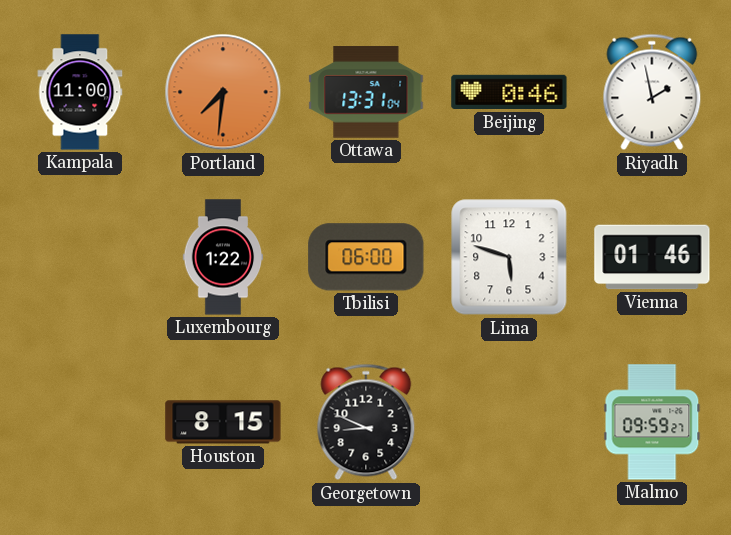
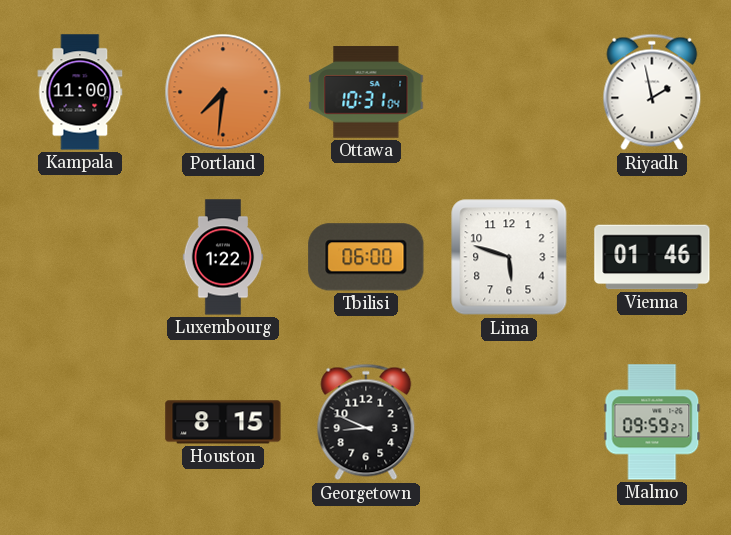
Ottawa: 13:31 -> 10:31
Beijing: 0:46 -> none
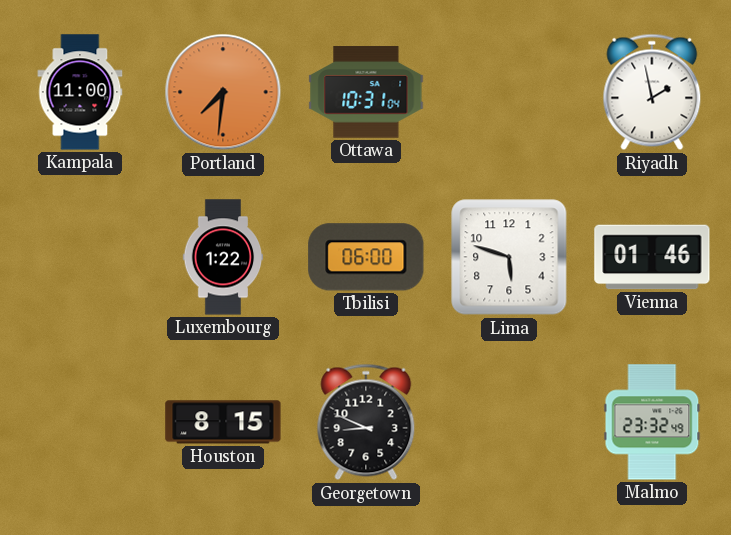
Malmo: 09:59 -> 23:32
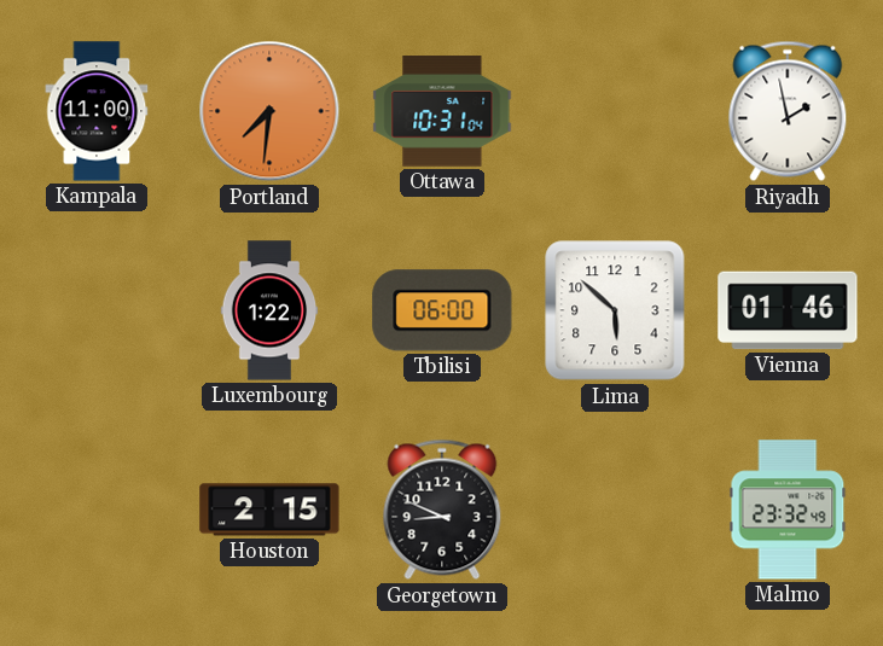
Lima: 5:48 -> 5:52
Houston: 8:15 -> 2:15
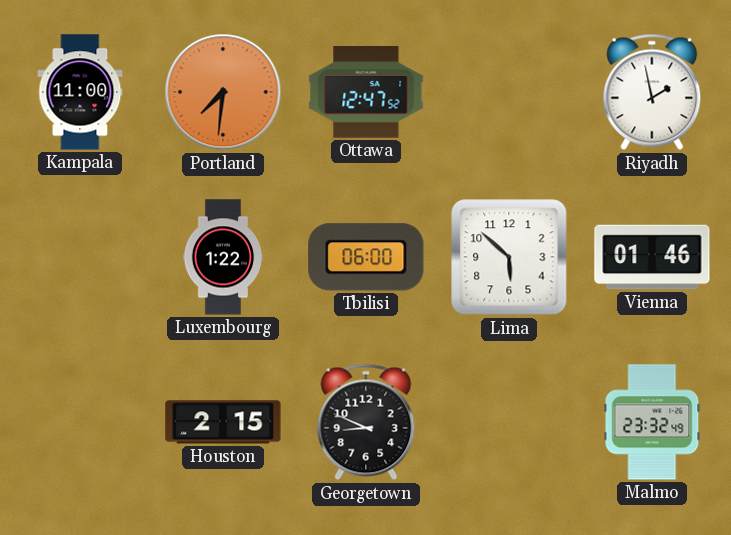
Ottawa: 10:31 -> 12:47
